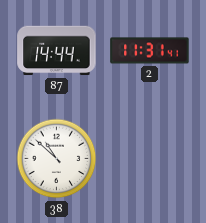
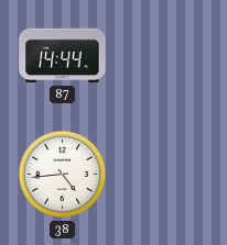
2: 11:31 -> none
38: 10:52 -> 4:44
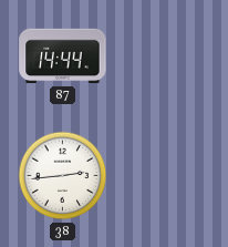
38: 4:44 -> 2:44
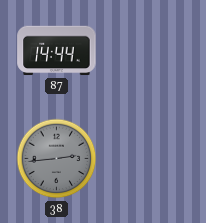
38 dial: white -> grey
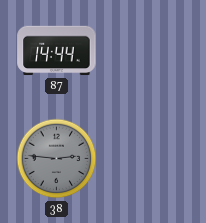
38: 2:44 -> 2:46
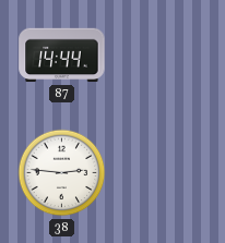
38 dial: grey -> white
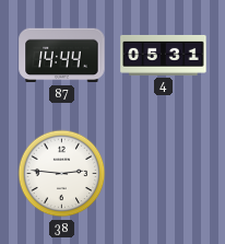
4: none -> 05:31
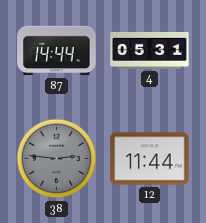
38 dial: white -> grey
12: none -> 11:44
